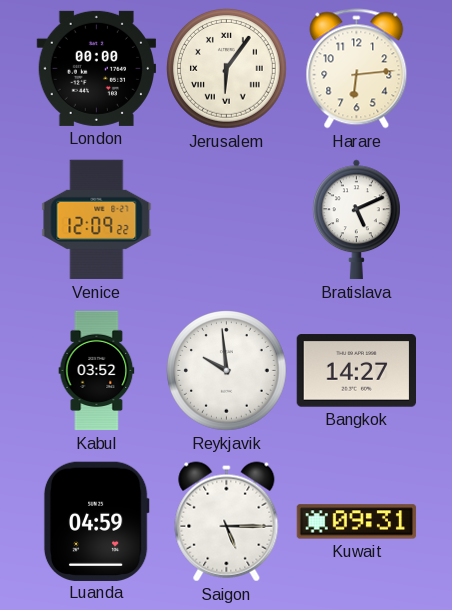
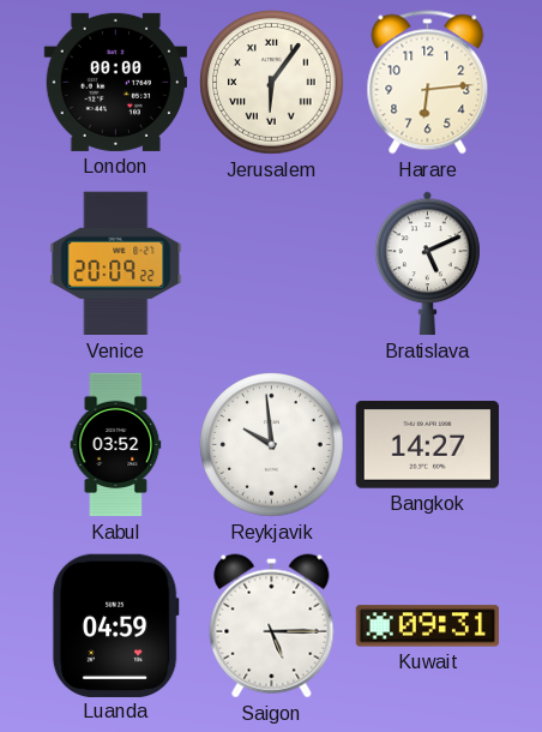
Venice: 12:09 -> 20:09
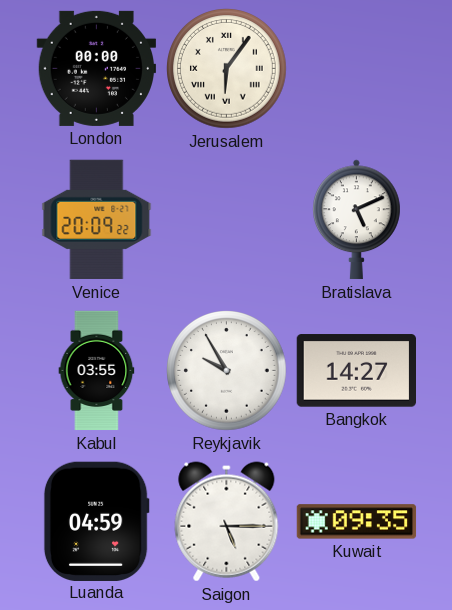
Harare: 6:14 -> none
Kabul: 03:52 -> 03:55
Reykjavik: 9:59 -> 9:55
Kuwait: 09:31 -> 09:35
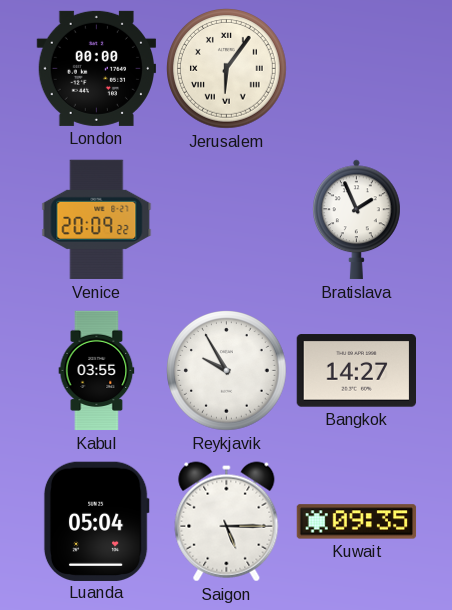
Bratislava: 5:11 -> 1:56
Luanda: 04:59 -> 05:04
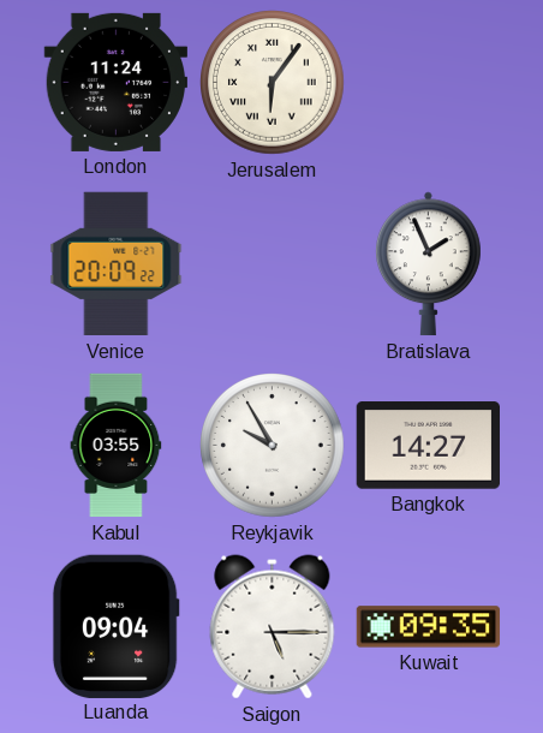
London: 00:00 -> 11:24
Luanda: 05:04 -> 09:04
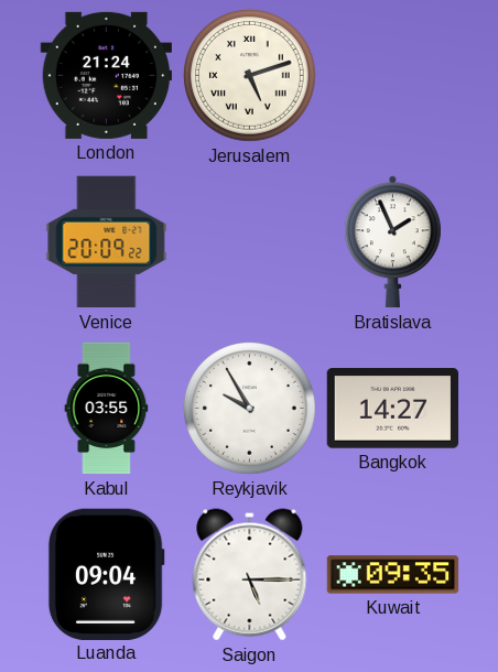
London: 11:24 -> 21:24
Jerusalem: 6:06 -> 5:12
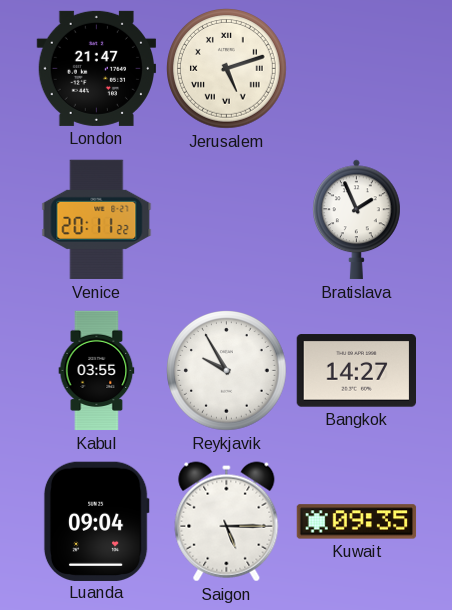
London: 21:24 -> 21:47
Venice: 20:09 -> 20:11
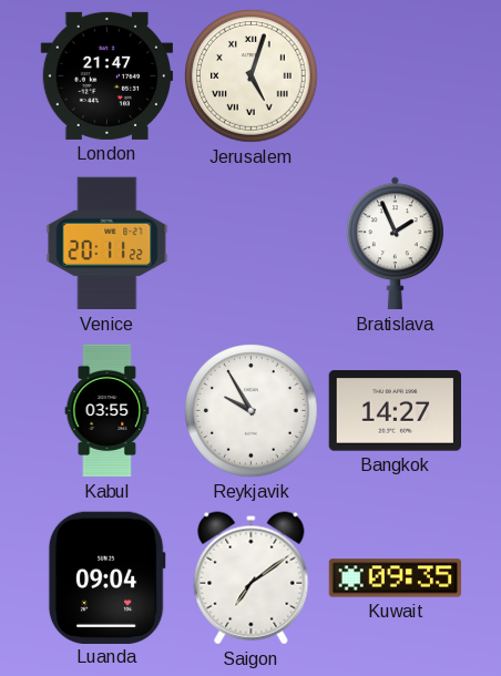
Jerusalem: 5:12 -> 5:03
Saigon: 5:15 -> 7:09
